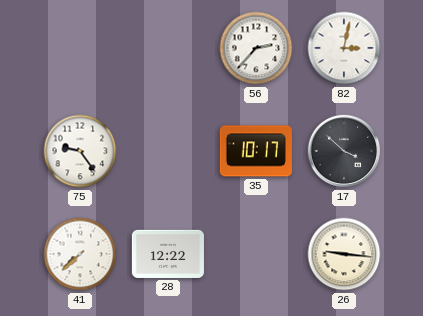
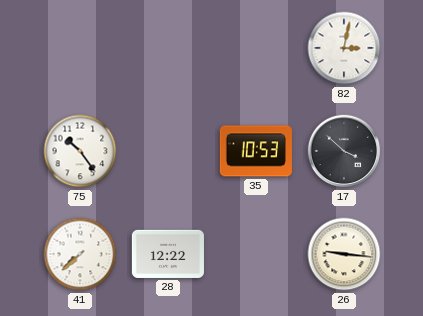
56: 2:37 -> none
75: 9:24 -> 10:24
35: 10:17 -> 10:53
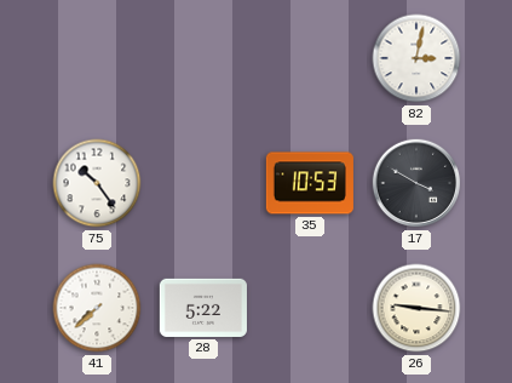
17: 3:52 -> 3:50
28: 12:22 -> 5:22
